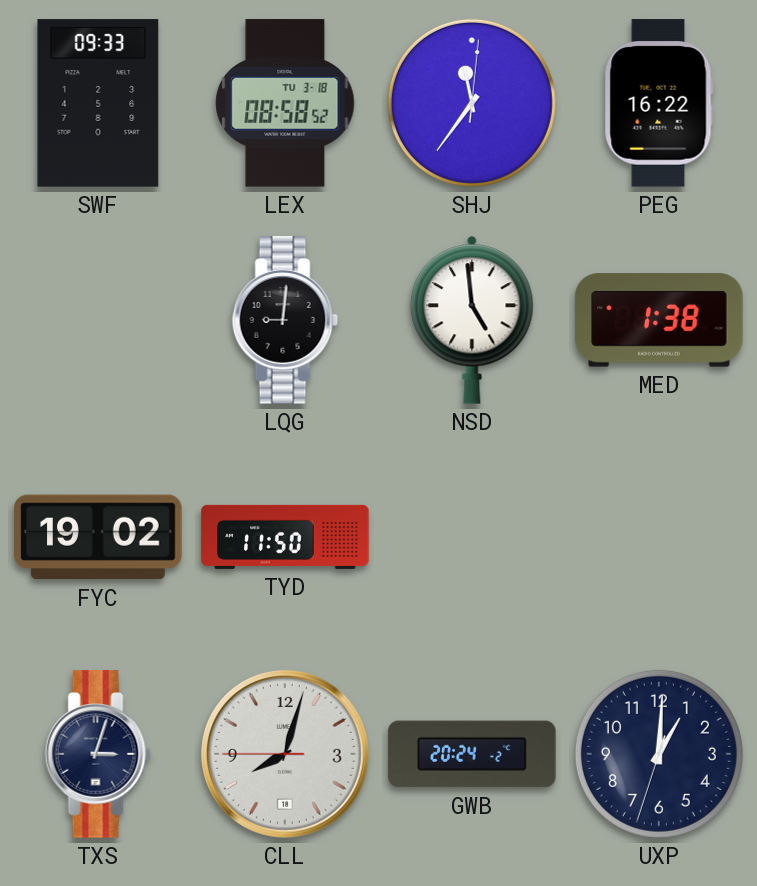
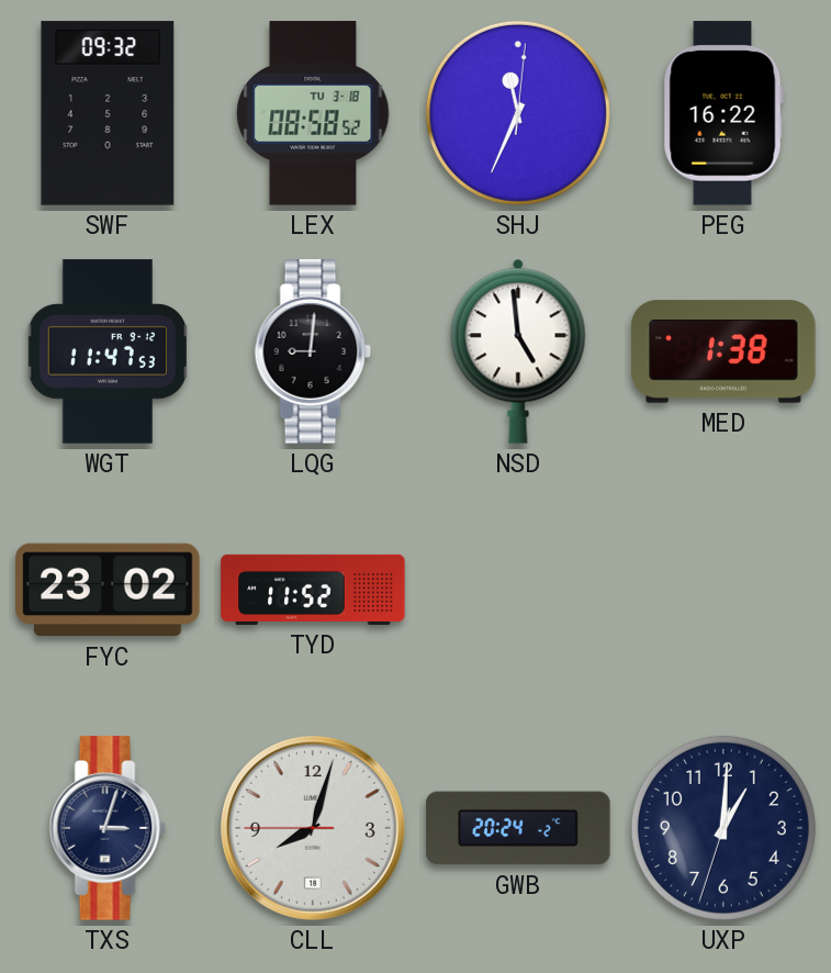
SWF: 09:33 -> 09:32
SHJ: 11:36 -> 11:34
WGT: none -> 11:47
FYC: 19:02 -> 23:02
TYD: 11:50 -> 11:52
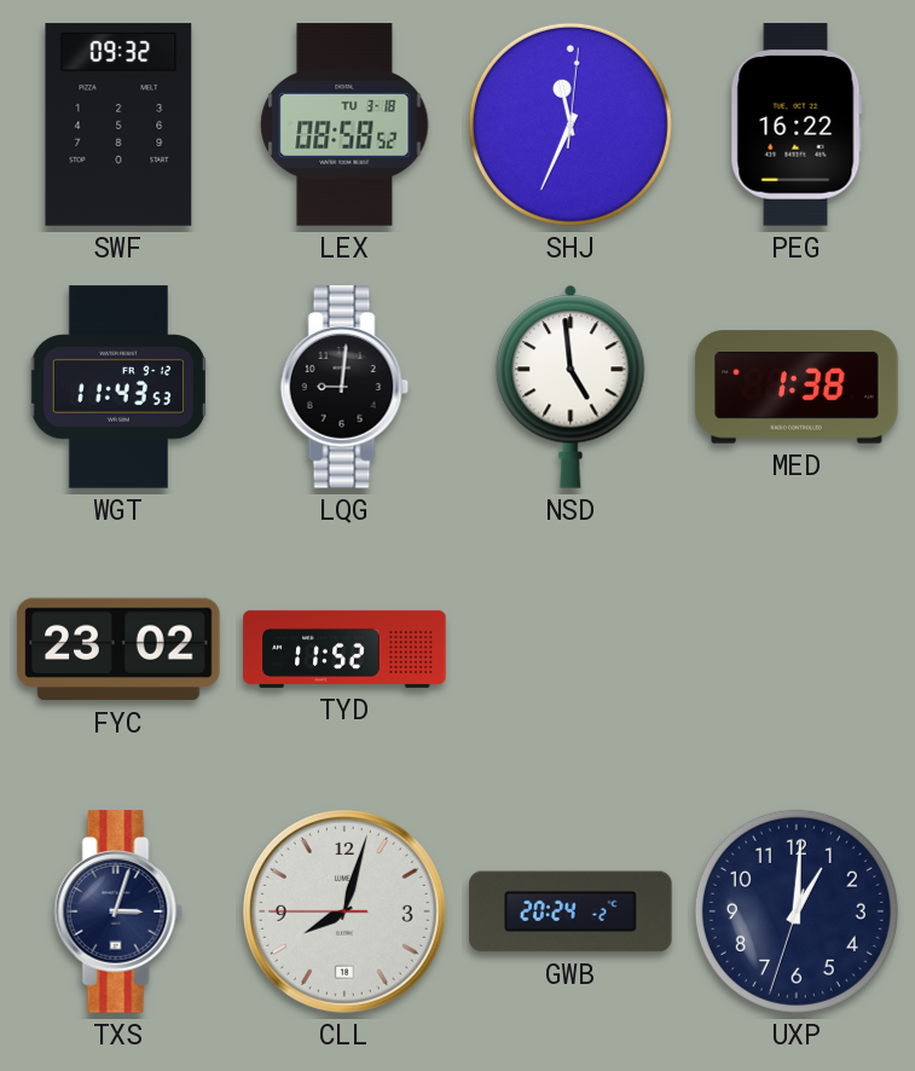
WGT: 11:47 -> 11:43
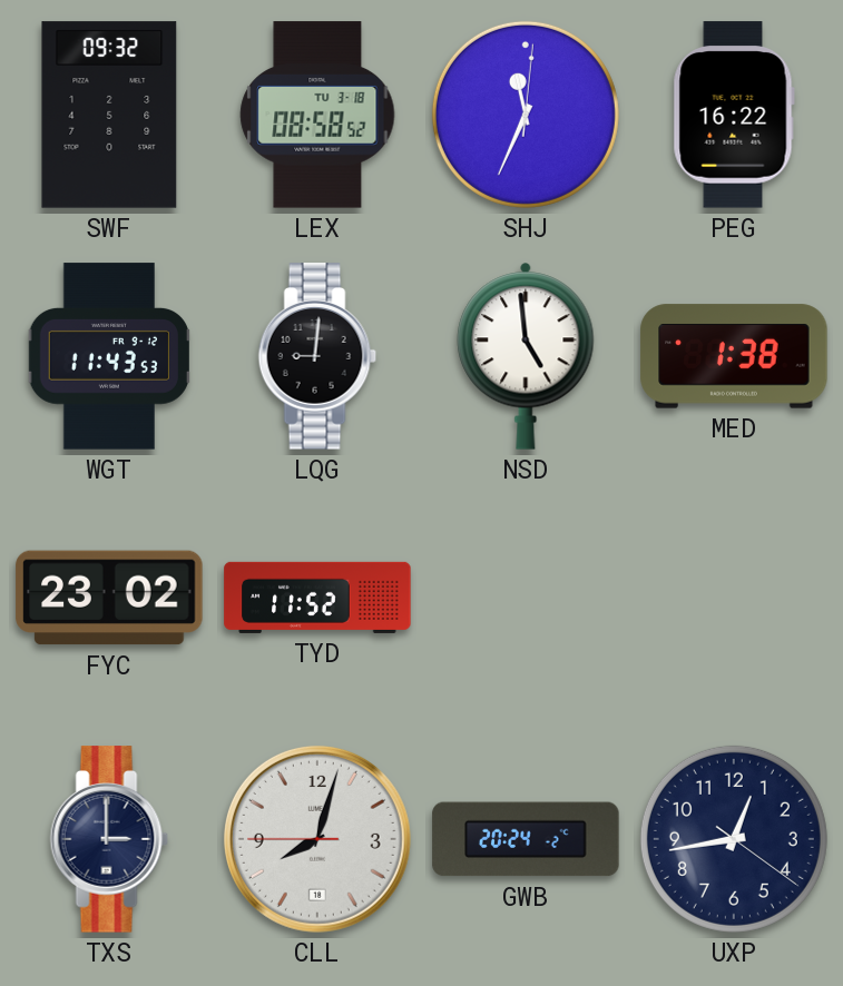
TXS: 3:03 -> 3:00
UXP: 1:00 -> 12:43
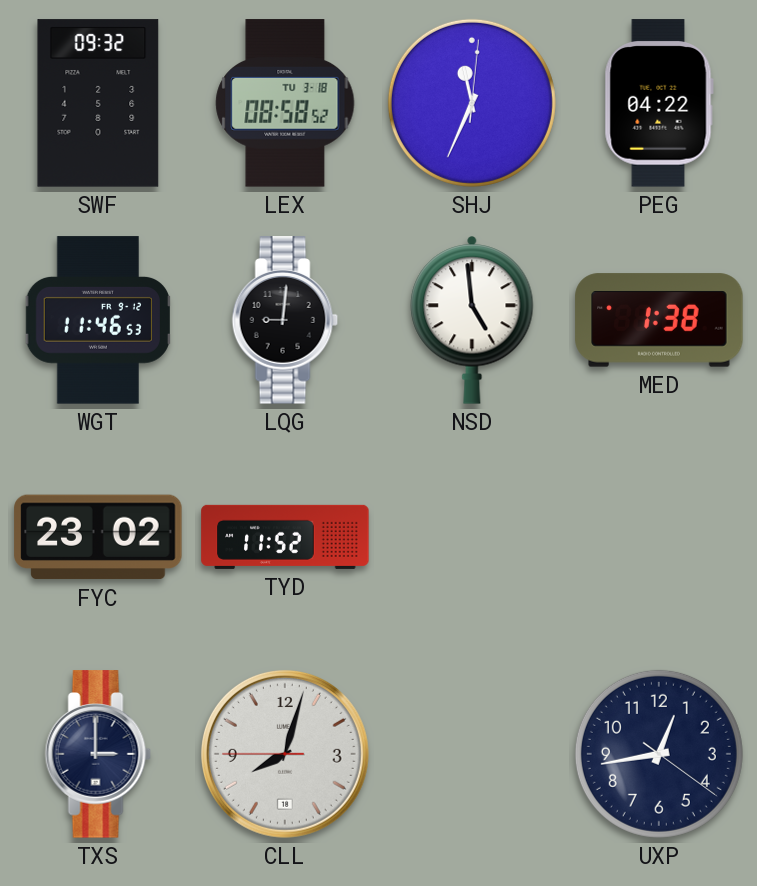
PEG: 16:22 -> 04:22
WGT: 11:43 -> 11:46
GWB: 20:24 -> none
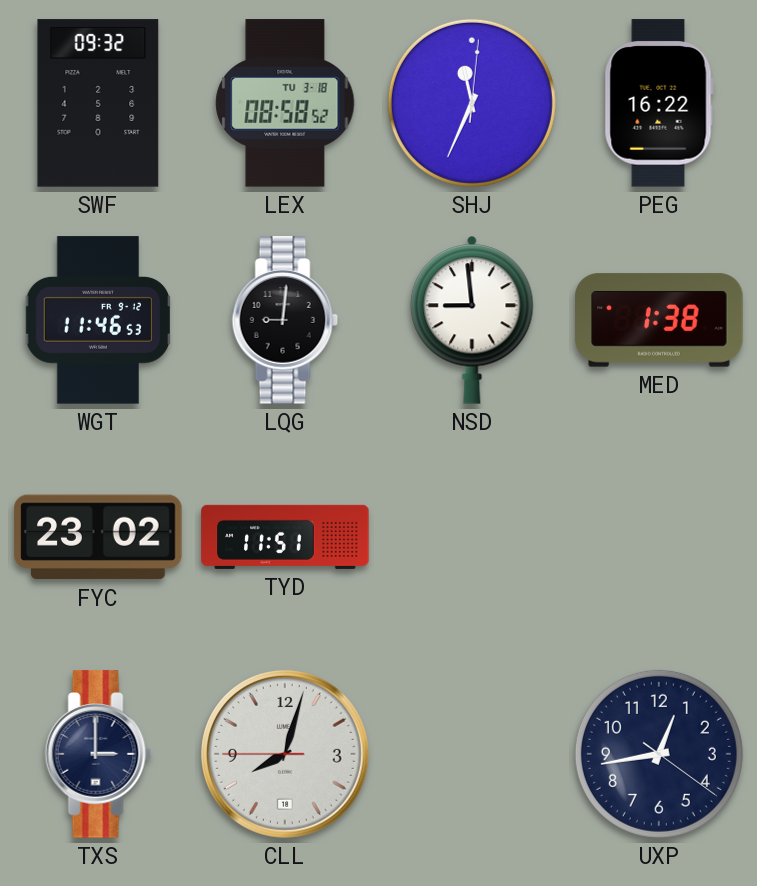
PEG: 04:22 -> 16:22
NSD: 4:59 -> 8:59
TYD: 11:52 -> 11:51
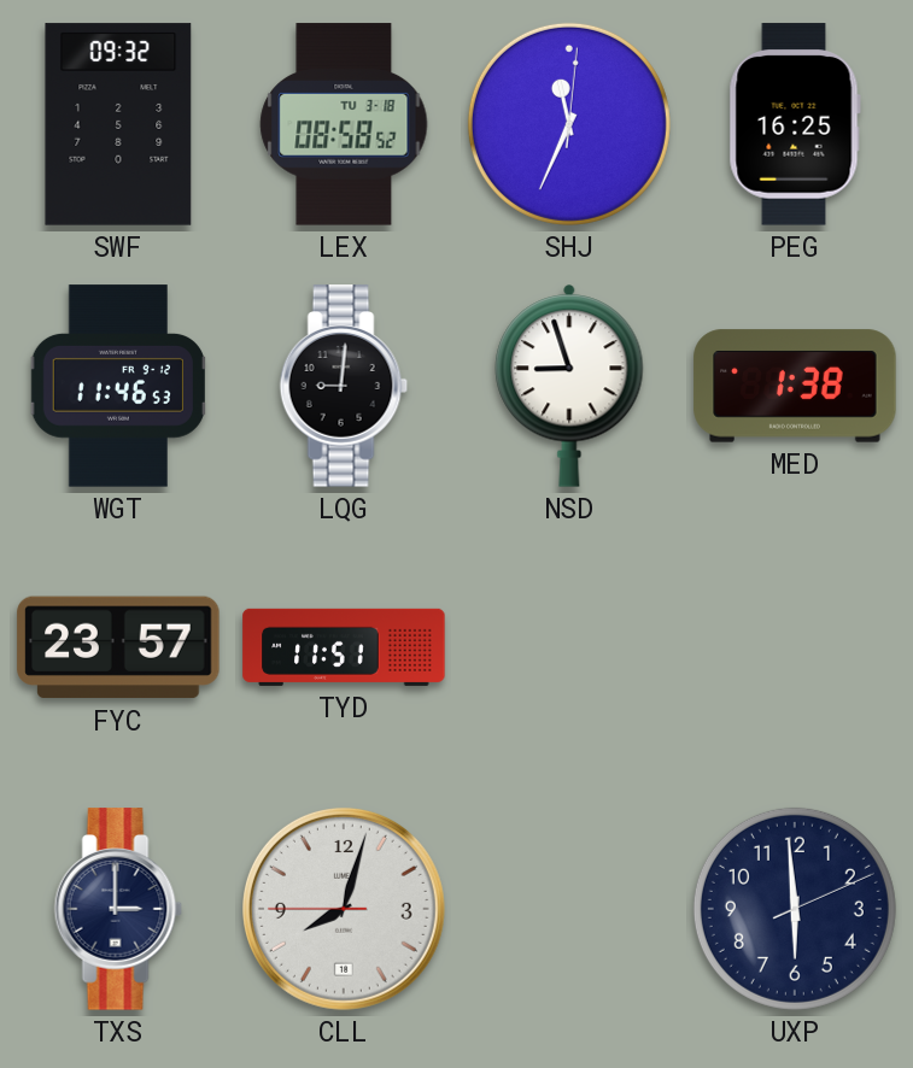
PEG: 16:22 -> 16:25
NSD: 8:59 -> 8:57
FYC: 23:02 -> 23:57
UXP: 12:43 -> 5:59
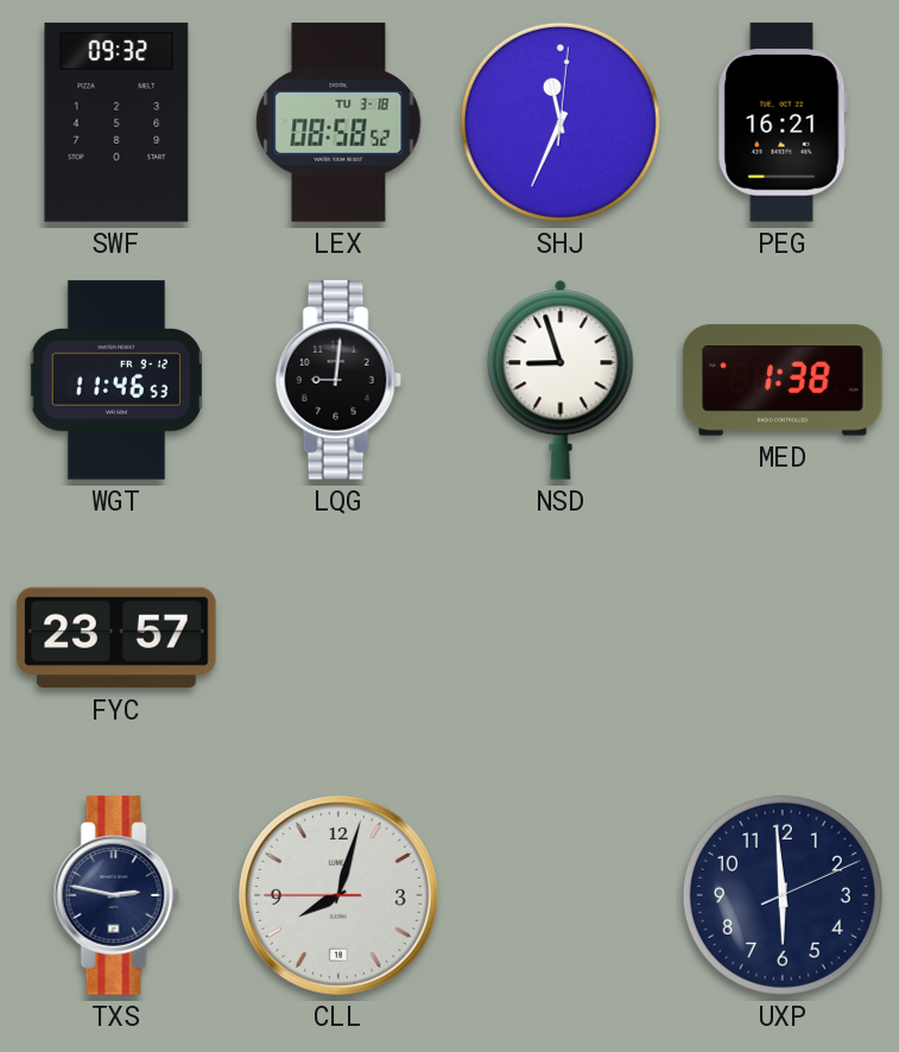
PEG: 16:25 -> 16:21
TYD: 11:51 -> none
TXS: 3:00 -> 2:47
